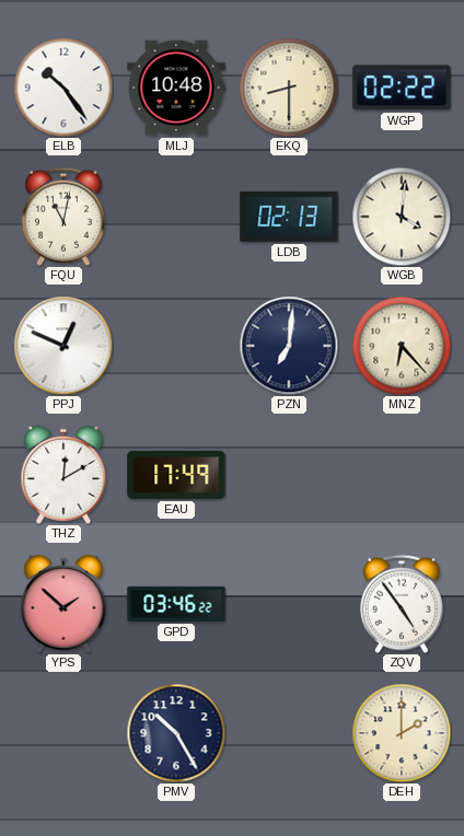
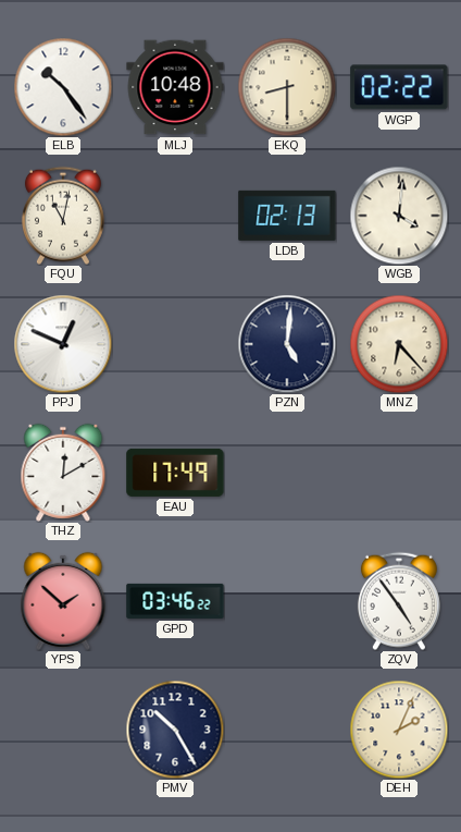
PZN: 7:01 -> 5:01
DEH: 2:00 -> 2:04
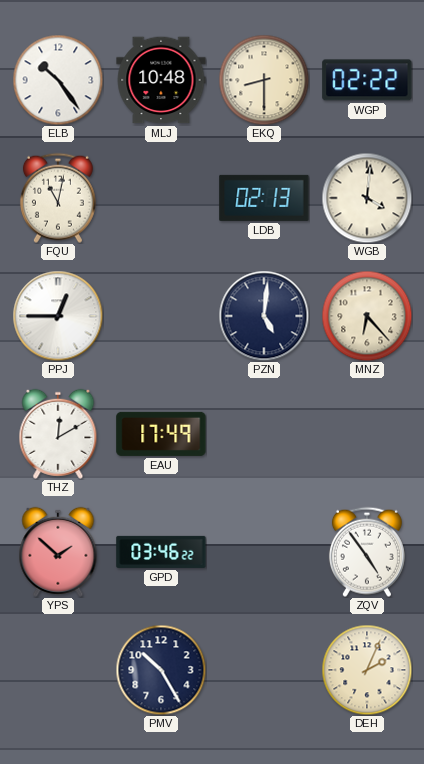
PPJ: 12:49 -> 12:45
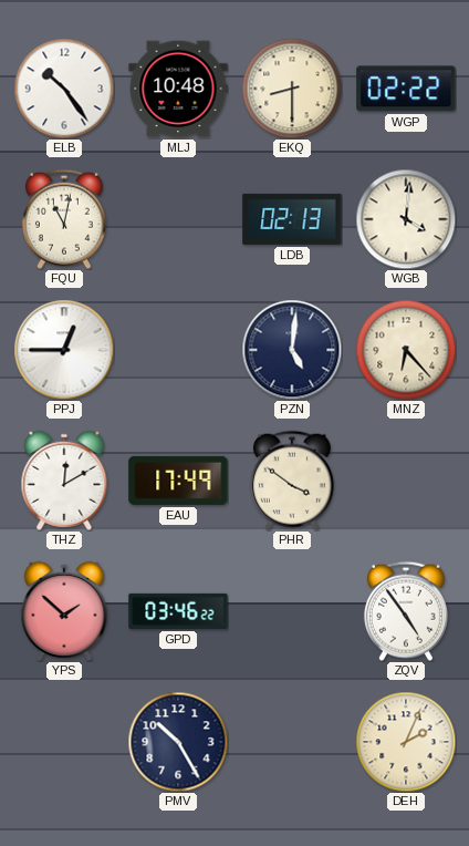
PHR: none -> 3:51
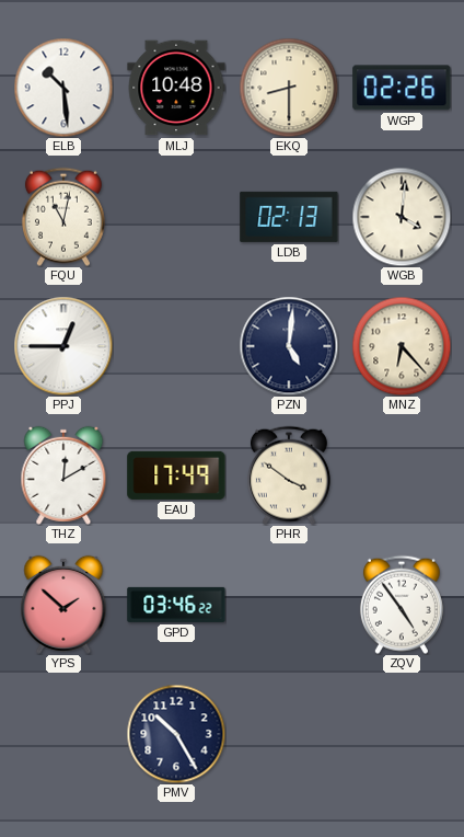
ELB: 10:24 -> 10:29
WGP: 02:22 -> 02:26
DEH: 2:04 -> none
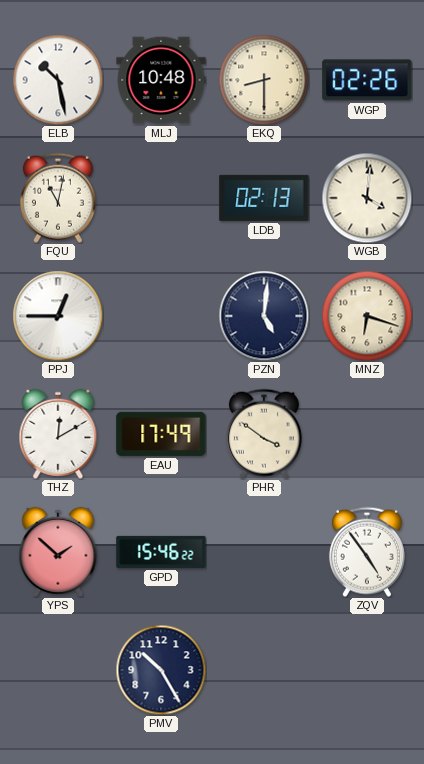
ELB: 10:29 -> 10:28
MNZ: 6:23 -> 6:18
GPD: 03:46 -> 15:46
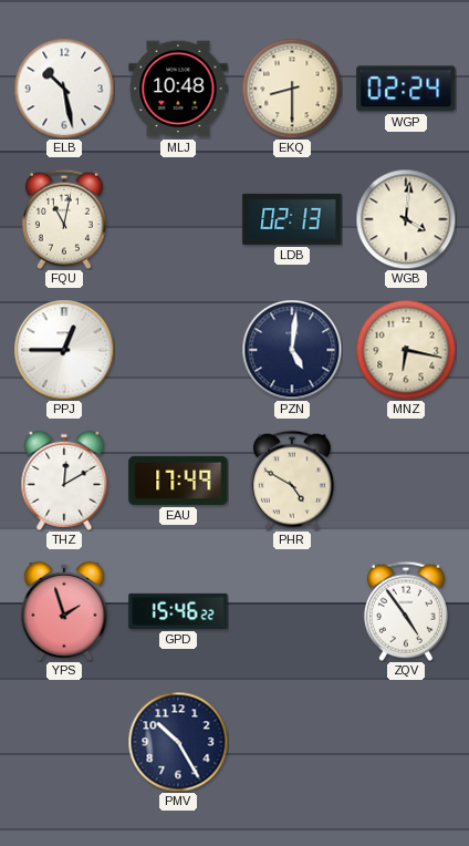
WGP: 02:26 -> 02:24
MNZ: 6:18 -> 6:17
PHR: 3:51 -> 4:50
YPS: 1:52 -> 1:57
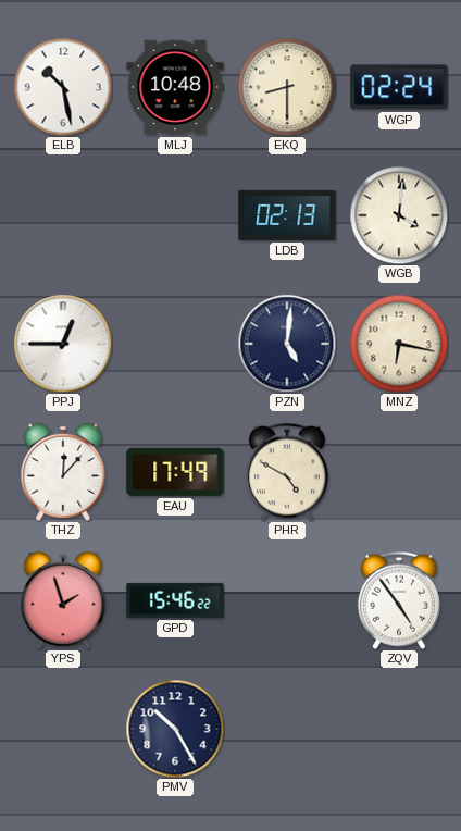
FQU: 11:02 -> none
THZ: 12:10 -> 12:07
